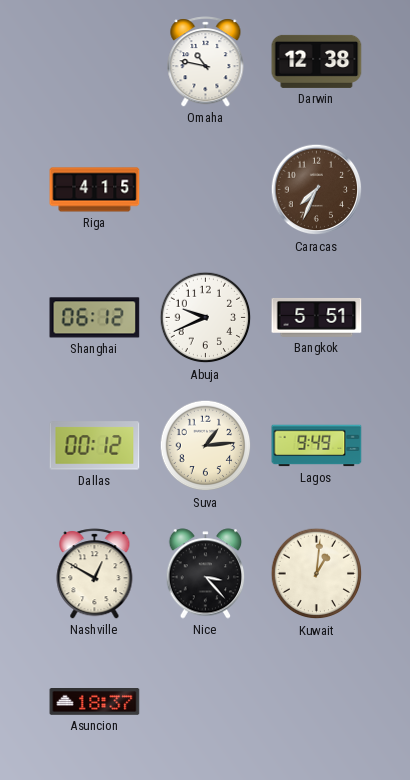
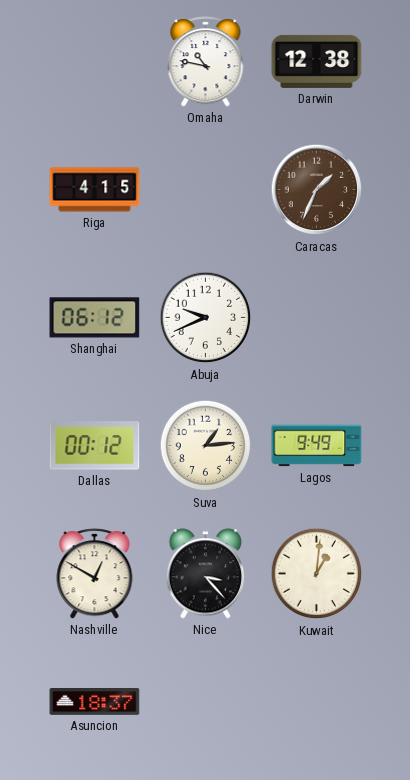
Caracas: 7:34 -> 1:34
Bangkok: 5:51 -> none
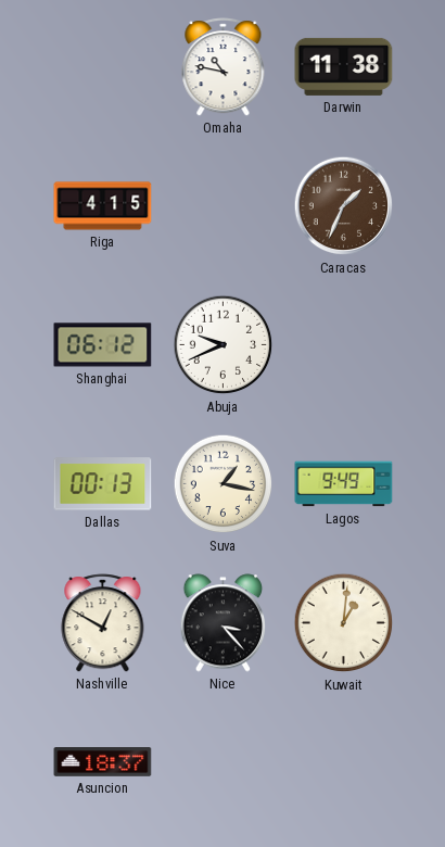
Darwin: 12:38 -> 11:38
Dallas: 00:12 -> 00:13
Suva: 1:14 -> 1:17
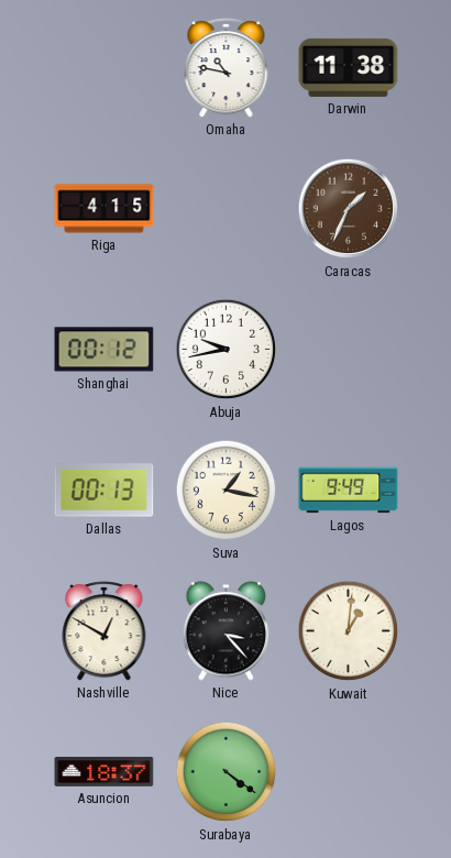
Shanghai: 06:12 -> 00:12
Abuja: 9:41 -> 9:43
Surabaya: none -> 4:21
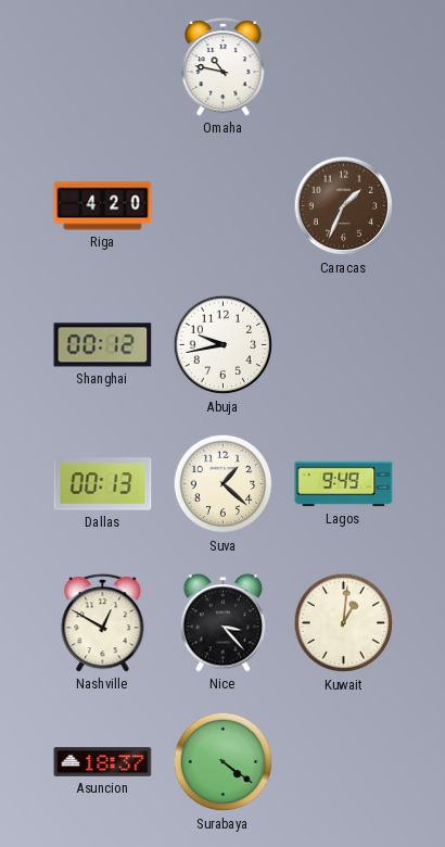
Darwin: 11:38 -> none
Riga: 4:15 -> 4:20
Suva: 1:17 -> 1:22
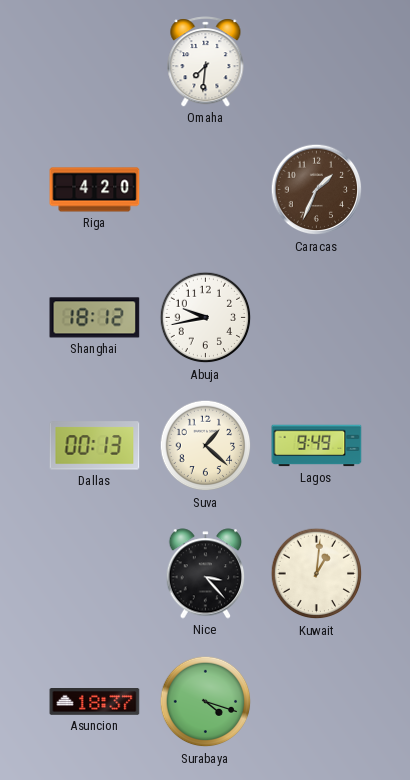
Omaha: 10:47 -> 7:31
Shanghai: 00:12 -> 18:12
Nashville: 12:50 -> none
Surabaya: 4:21 -> 4:18
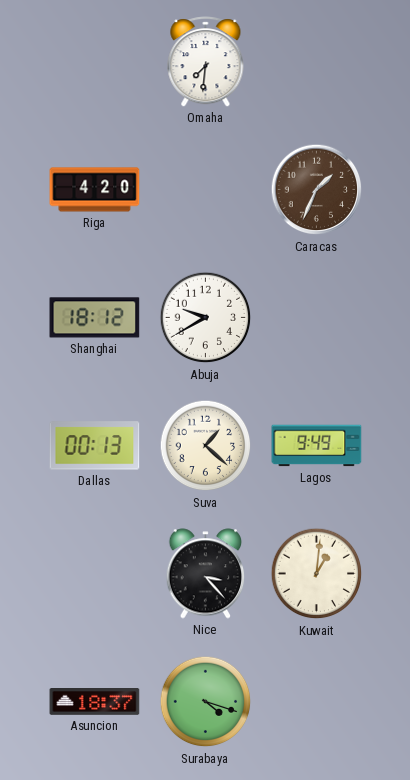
Abuja: 9:43 -> 9:40
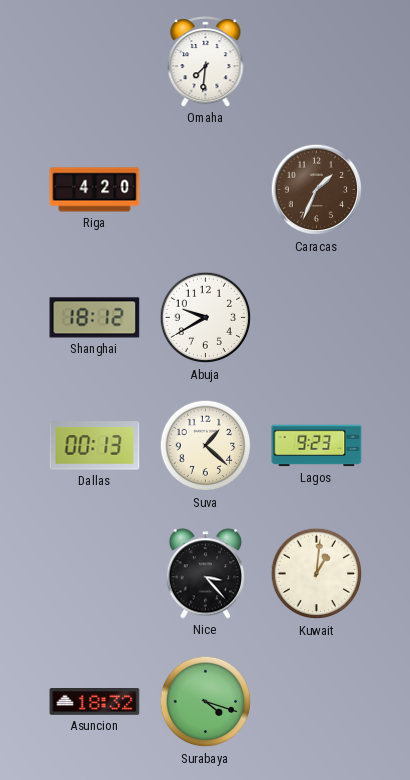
Lagos: 9:49 -> 9:23
Asuncion: 18:37 -> 18:32
